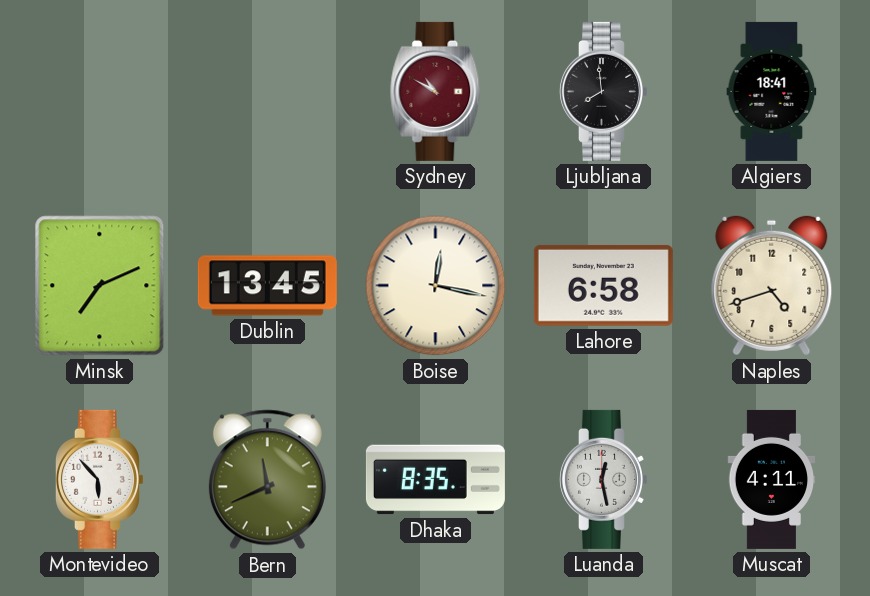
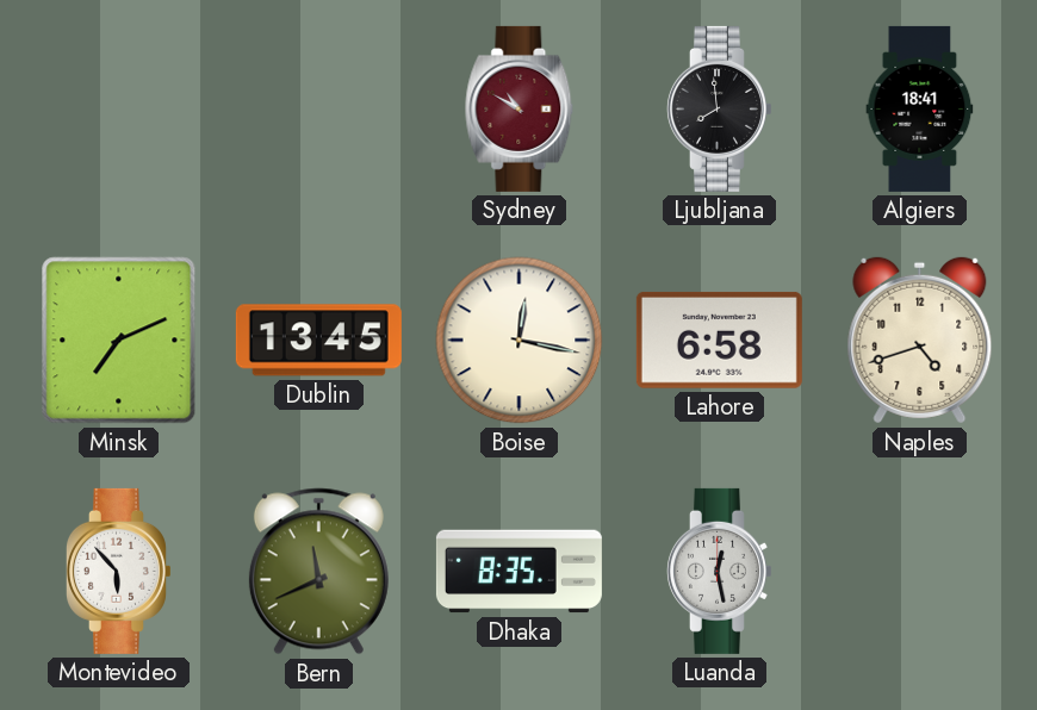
Muscat: 4:11 -> none
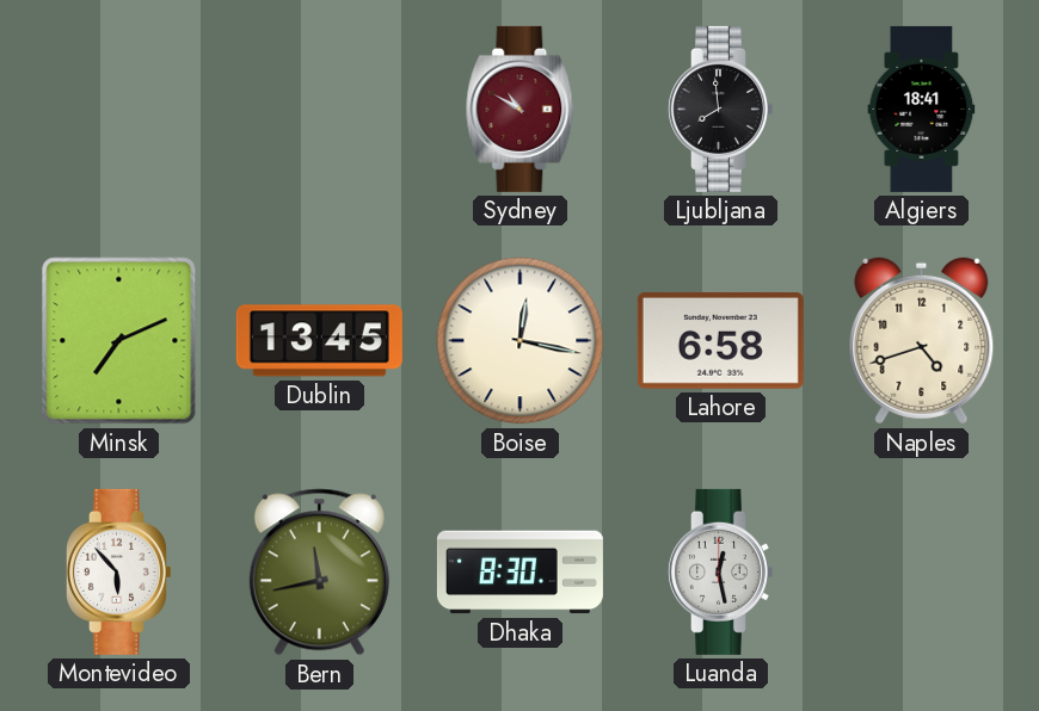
Bern: 11:41 -> 11:43
Dhaka: 8:35 -> 8:30
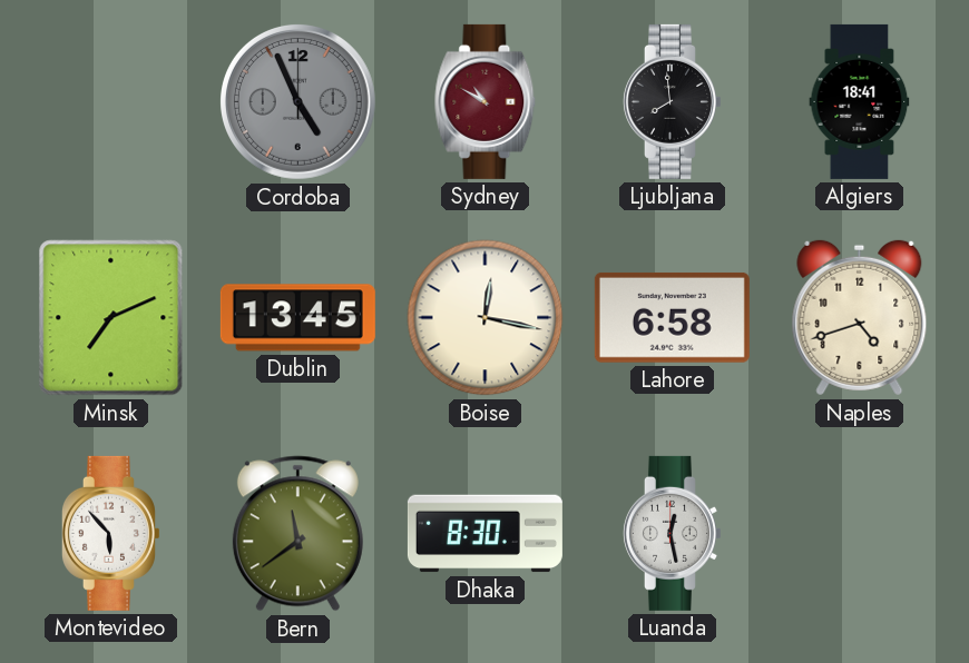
Cordoba: none -> 4:56
Bern: 11:43 -> 11:39
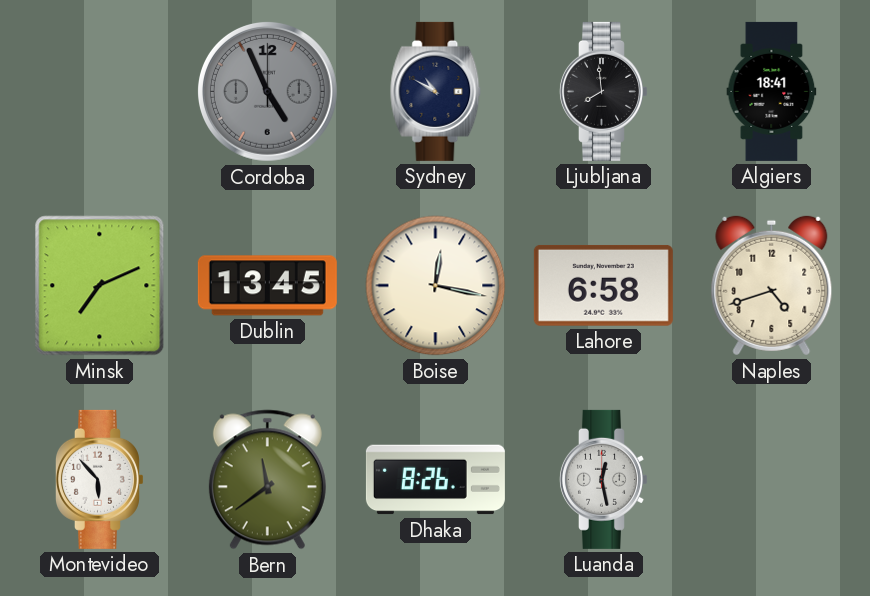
Sydney dial: burgundy -> navy
Dhaka: 8:30 -> 8:26
